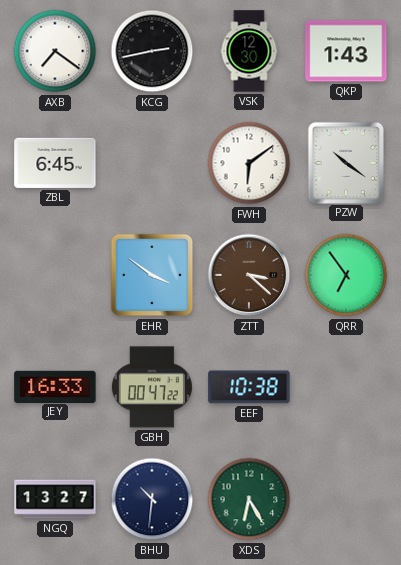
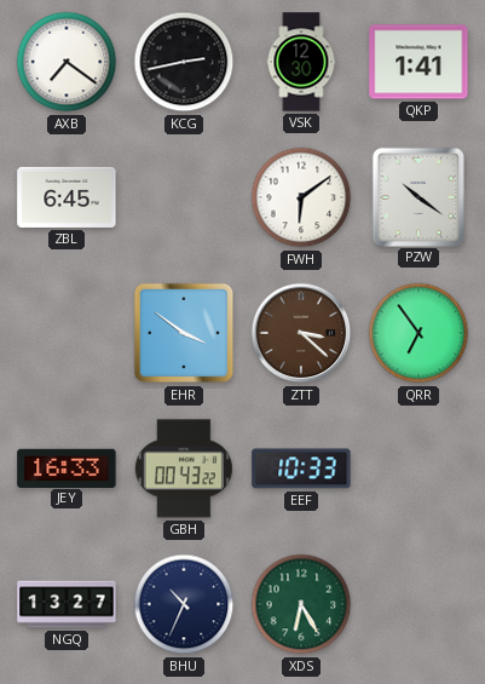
QKP: 1:43 -> 1:41
GBH: 00:47 -> 00:43
EEF: 10:38 -> 10:33
BHU: 10:31 -> 10:34
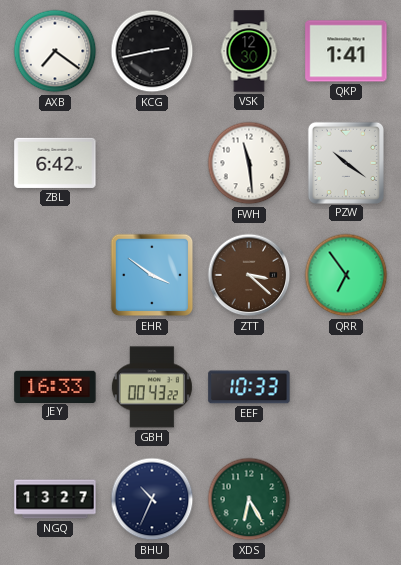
ZBL: 6:45 -> 6:42
FWH: 6:09 -> 11:29
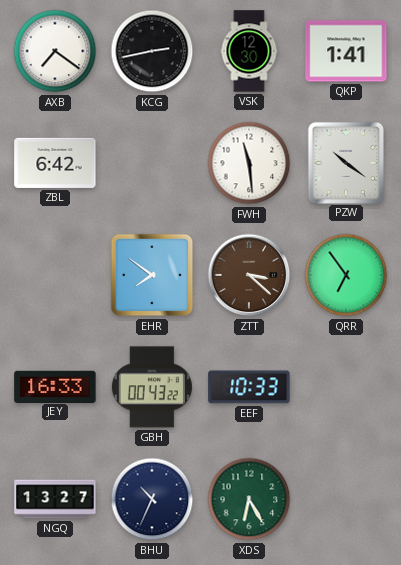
EHR: 3:51 -> 7:51
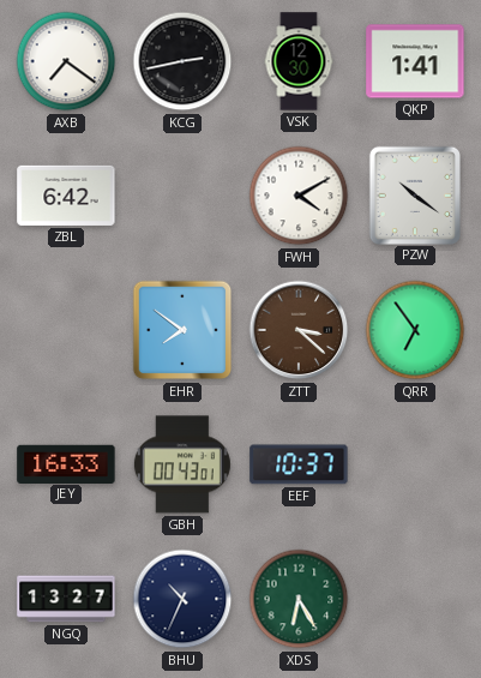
FWH: 11:29 -> 4:10
GBH: 00:43:22 -> 00:43:01
EEF: 10:33 -> 10:37
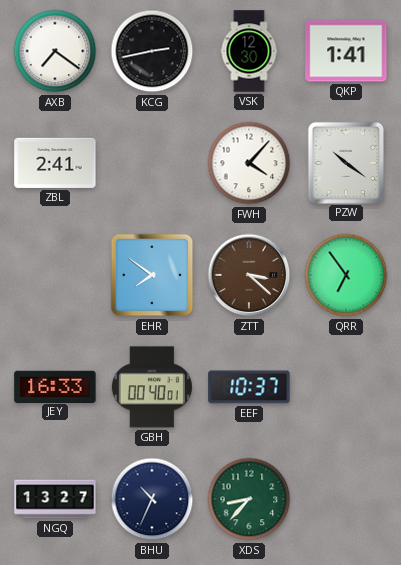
ZBL: 6:42 -> 2:41
FWH: 4:10 -> 4:07
GBH: 00:43 -> 00:40
XDS: 6:25 -> 8:37
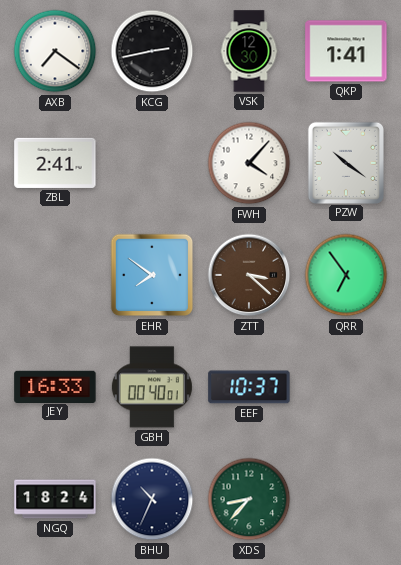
NGQ: 13:27 -> 18:24
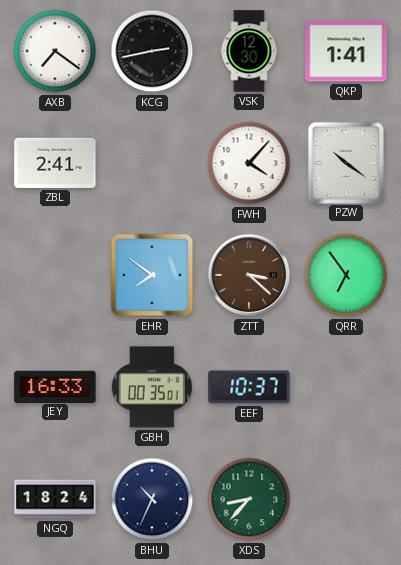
GBH: 00:40 -> 00:35
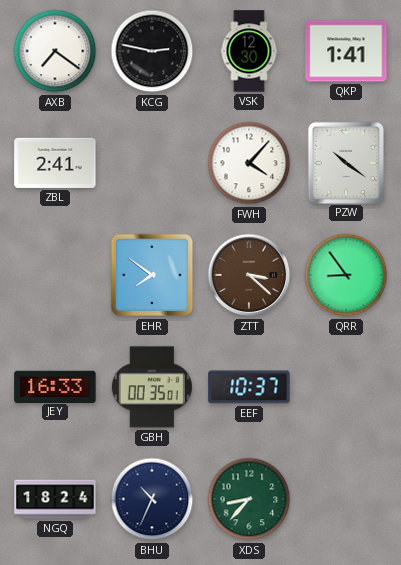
KCG: 2:43 -> 2:47
QRR: 6:54 -> 8:54
